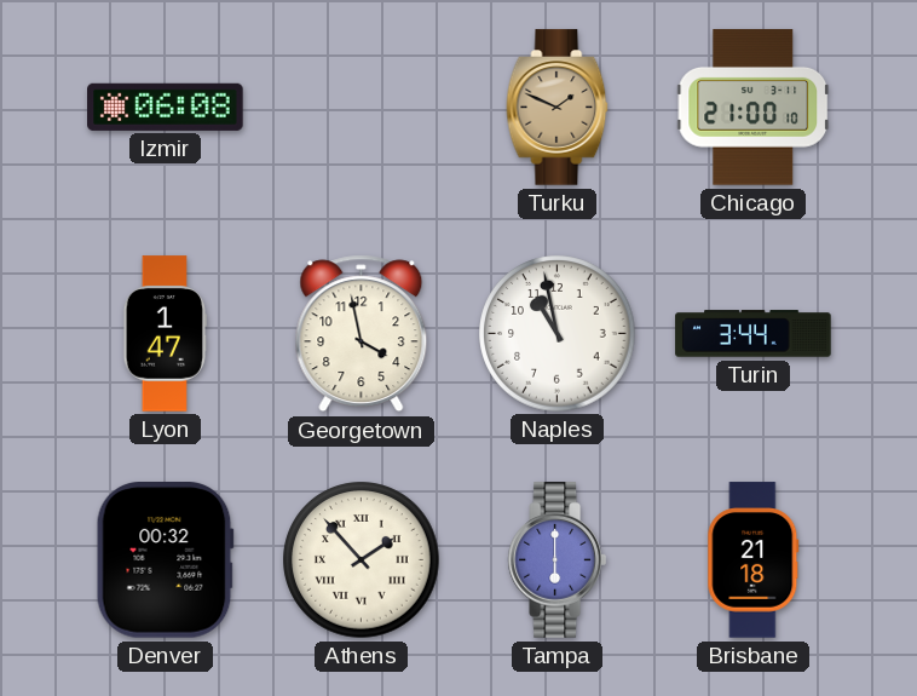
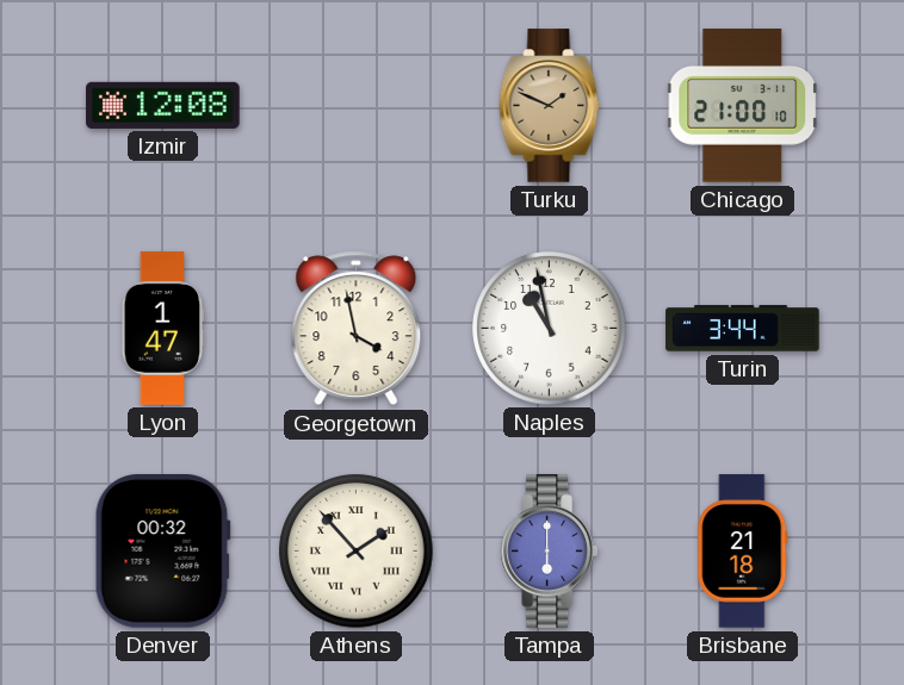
Izmir: 06:08 -> 12:08
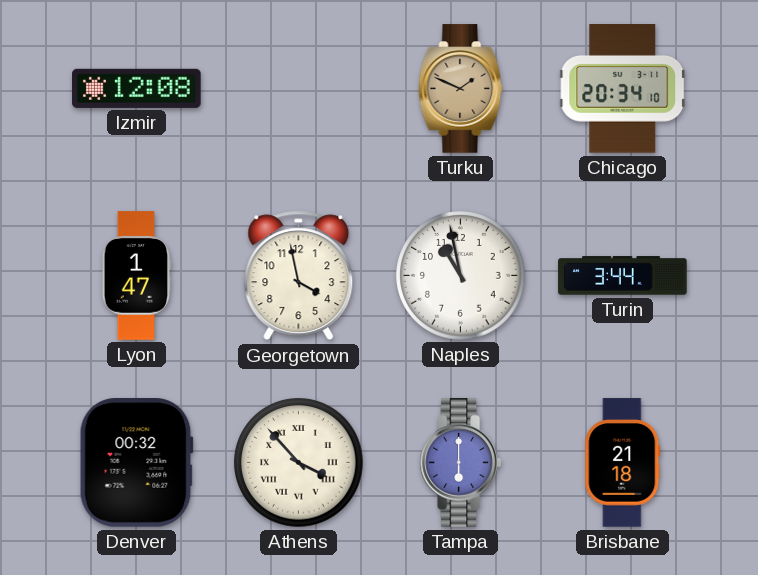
Chicago: 21:00 -> 20:34
Athens: 1:53 -> 3:53
